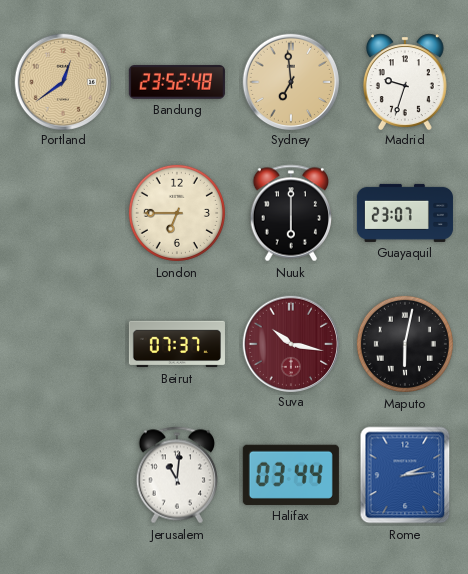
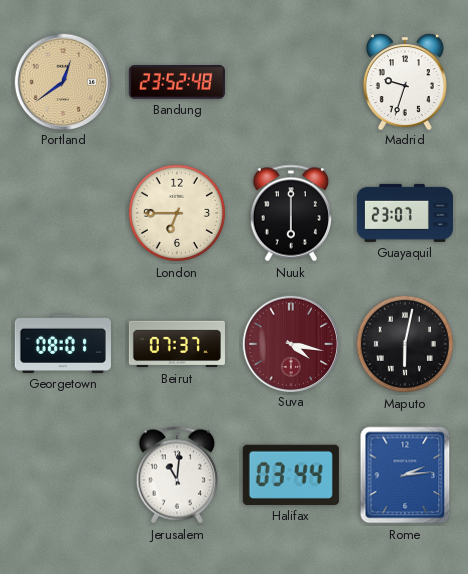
Sydney: 6:59 -> none
Georgetown: none -> 08:01
Suva: 10:17 -> 4:17
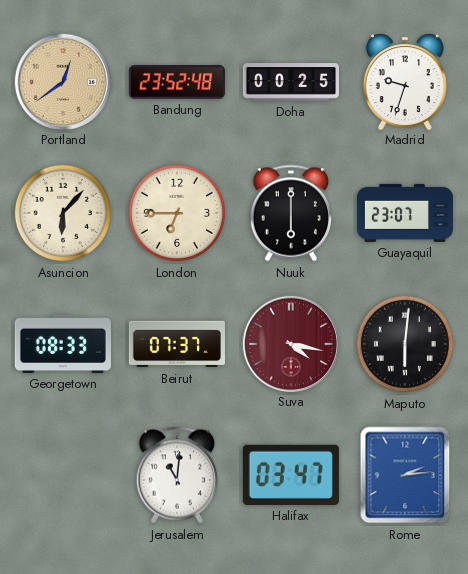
Doha: none -> 00:25
Asuncion: none -> 6:07
Georgetown: 08:01 -> 08:33
Maputo: 6:02 -> 6:01
Halifax: 03:44 -> 03:47
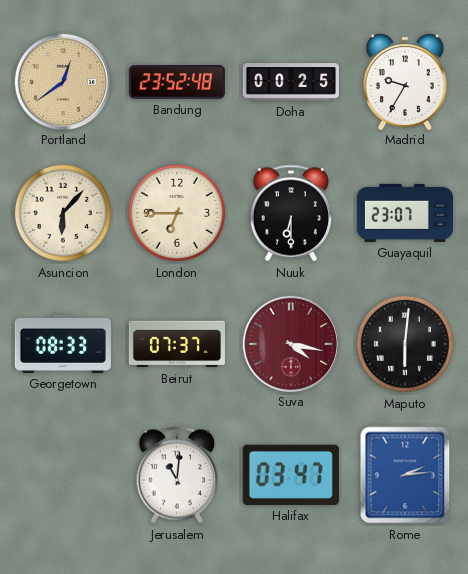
Madrid: 9:33 -> 9:35
Nuuk: 6:00 -> 6:30
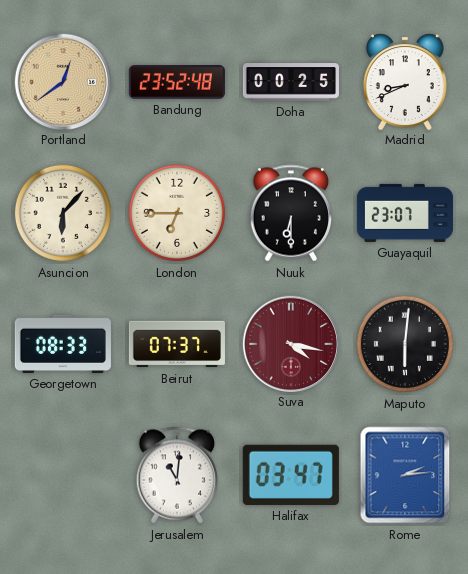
Madrid: 9:35 -> 8:41
